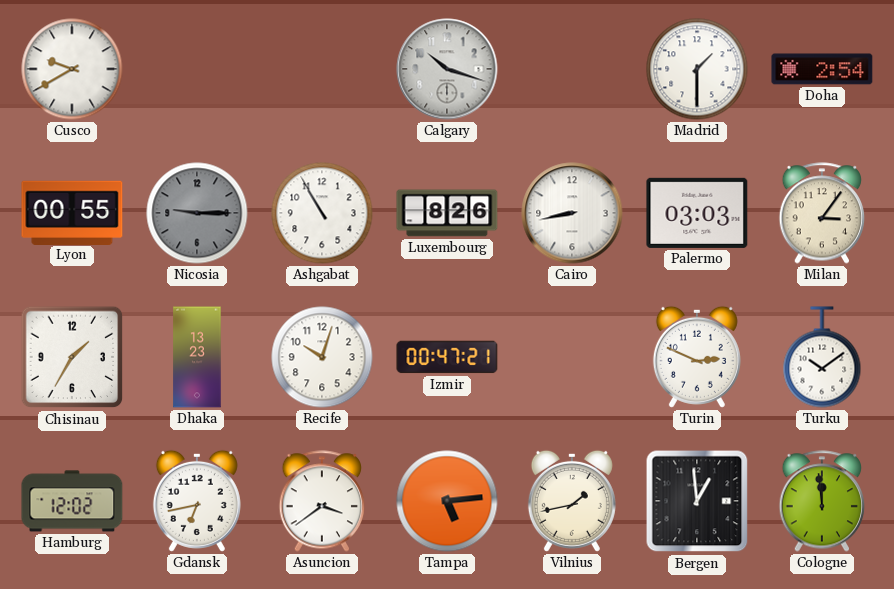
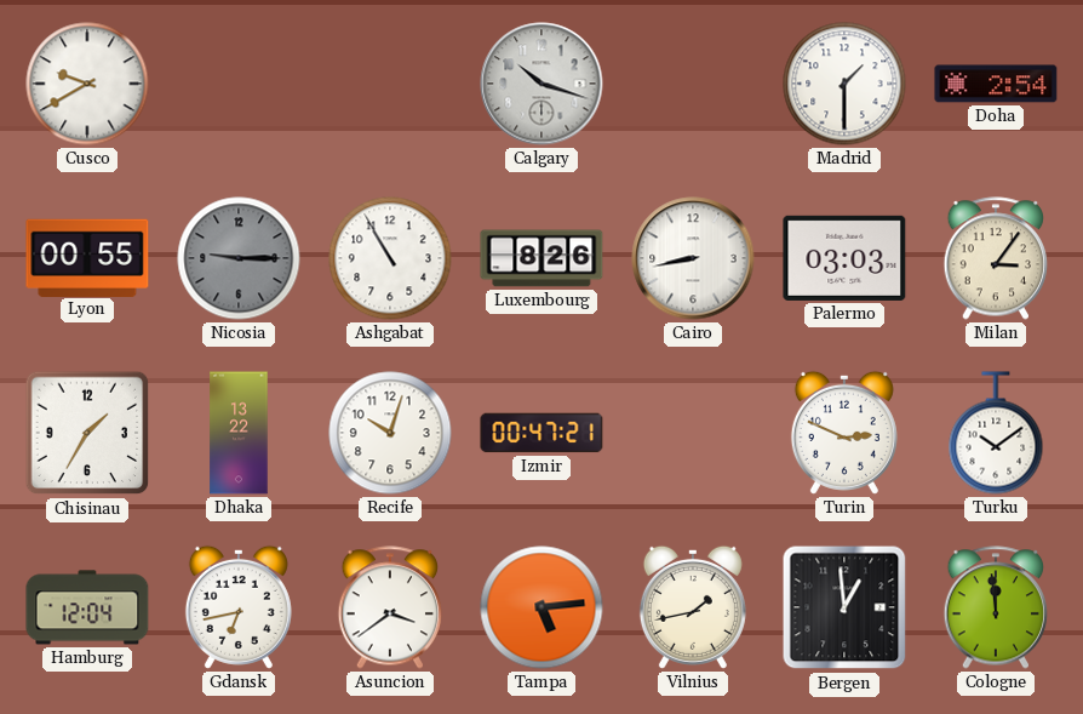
Dhaka: 13:23 -> 13:22
Hamburg: 12:02 -> 12:04
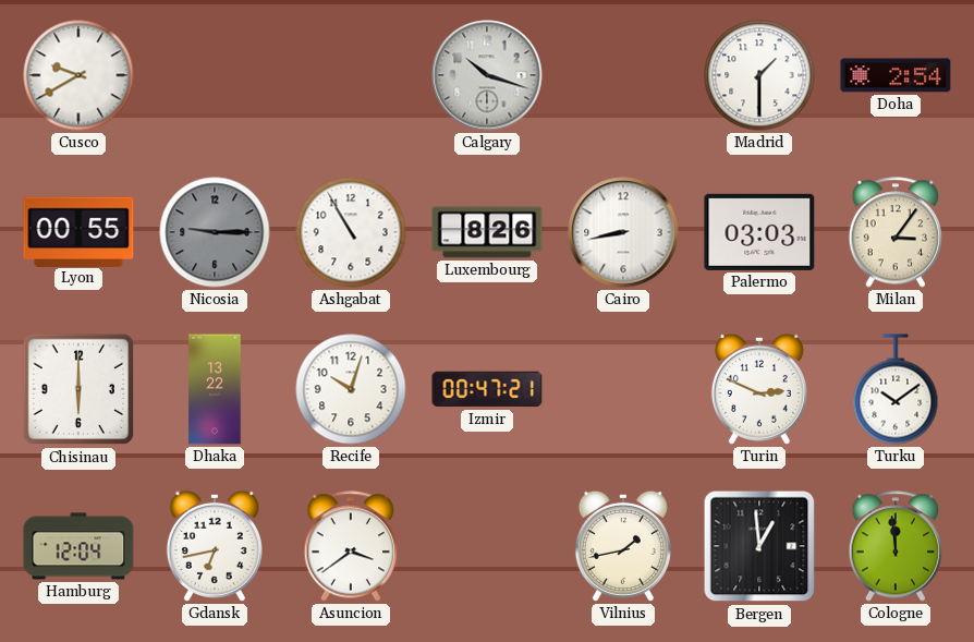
Chisinau: 1:35 -> 6:00
Tampa: 5:14 -> none
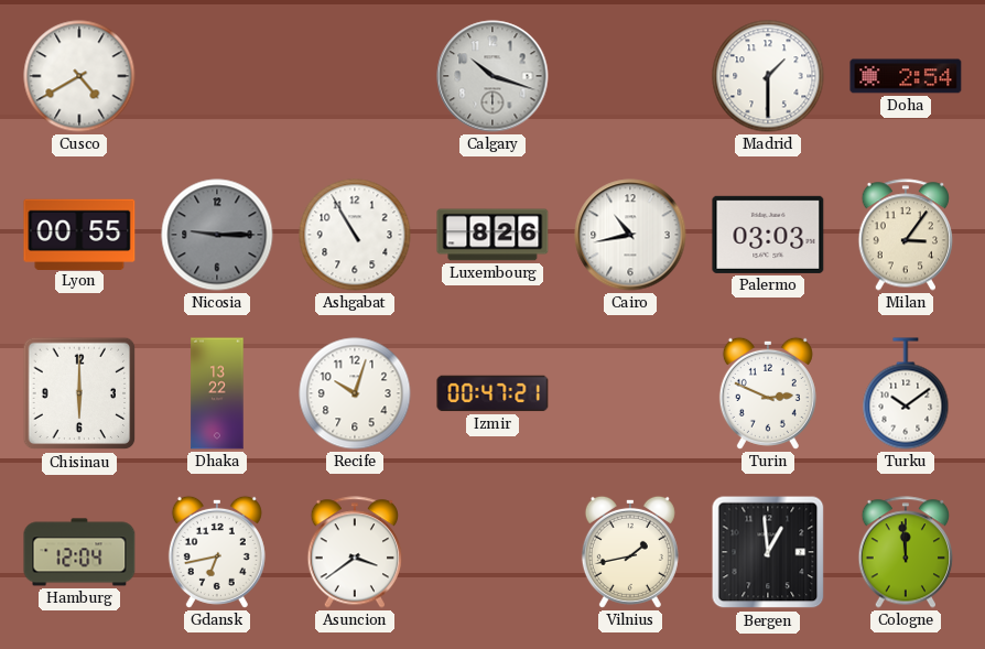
Cusco: 9:40 -> 4:40
Cairo: 8:43 -> 10:43
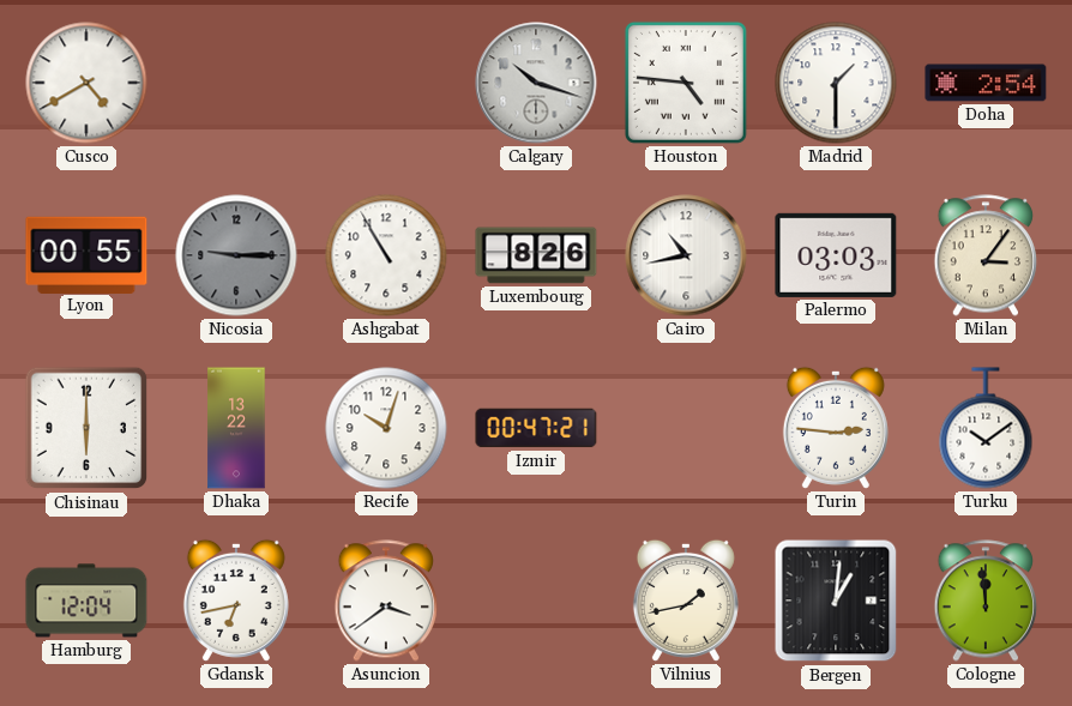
Houston: none -> 4:46
Turin: 2:49 -> 2:46
Bergen: 12:59 -> 1:01
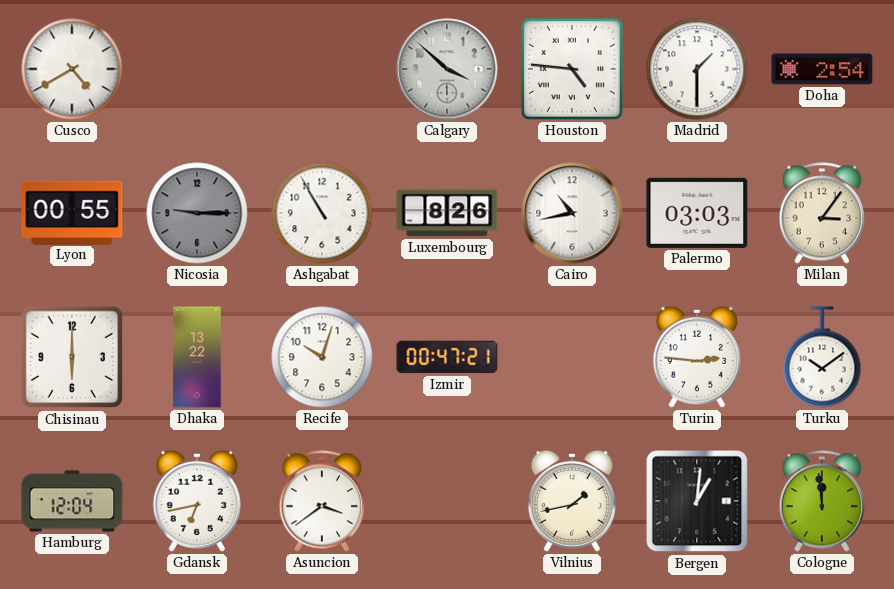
Calgary: 10:18 -> 3:52
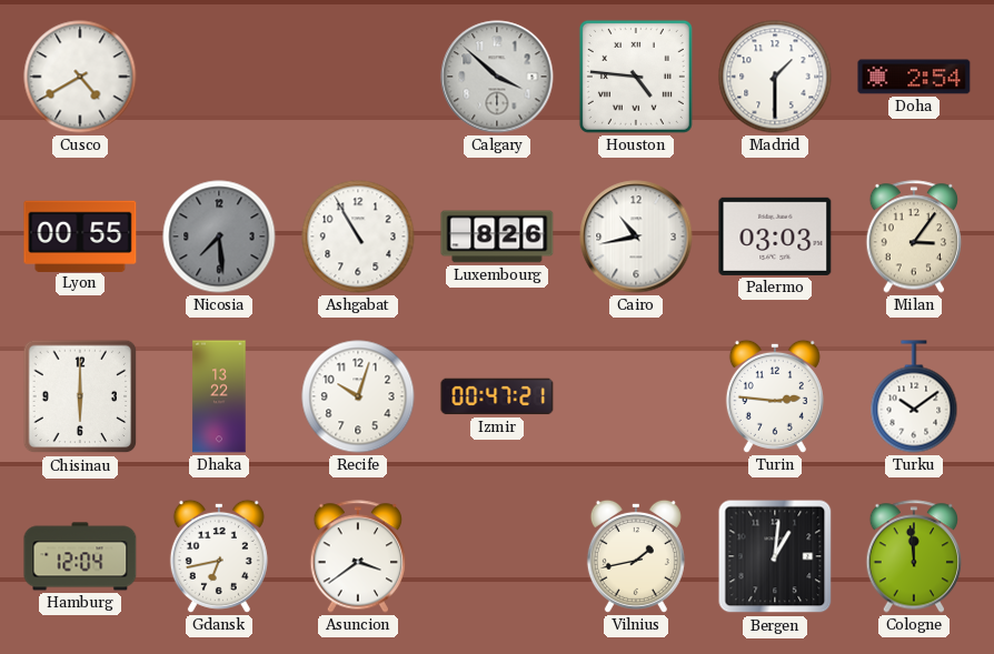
Nicosia: 9:15 -> 7:29
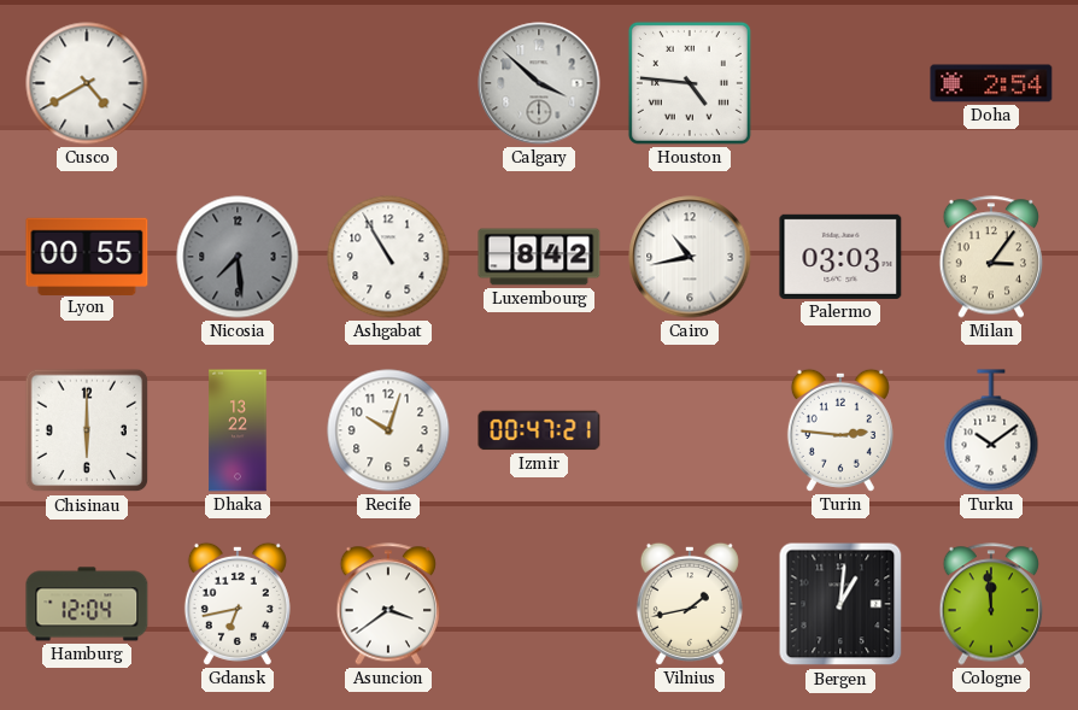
Madrid: 1:30 -> none
Luxembourg: 8:26 -> 8:42
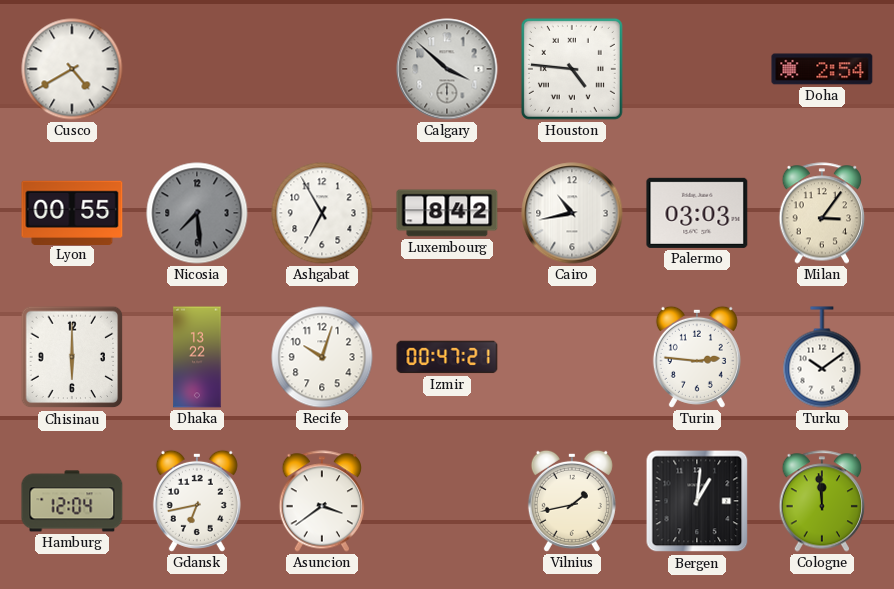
Ashgabat: 10:55 -> 6:55
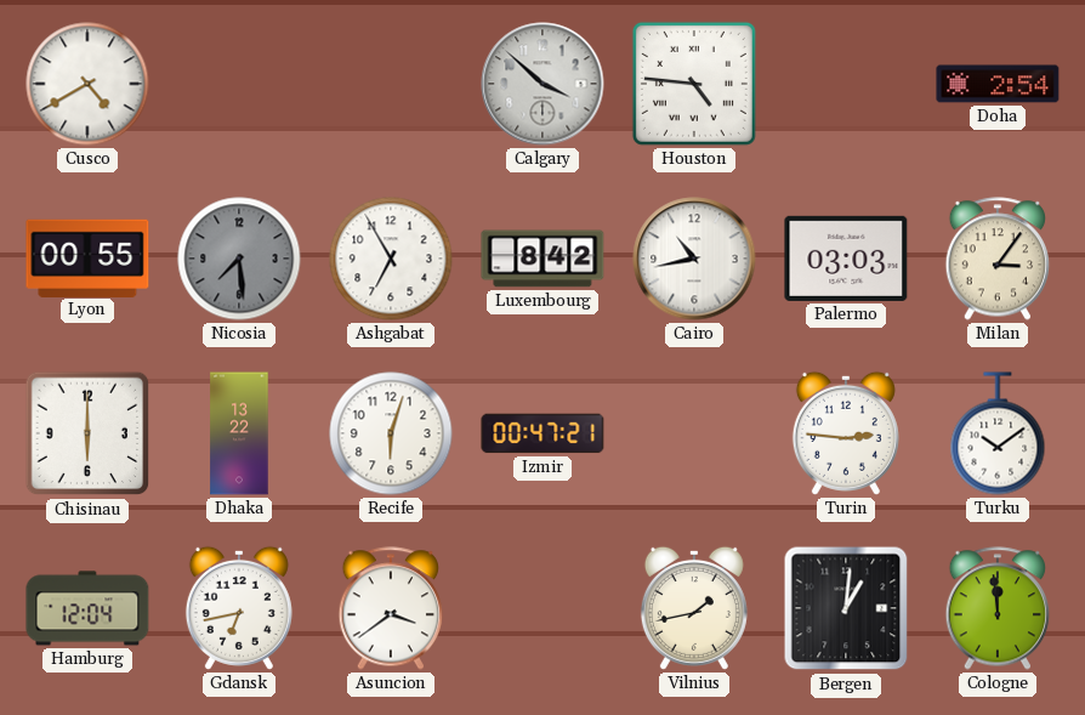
Recife: 10:03 -> 6:03
